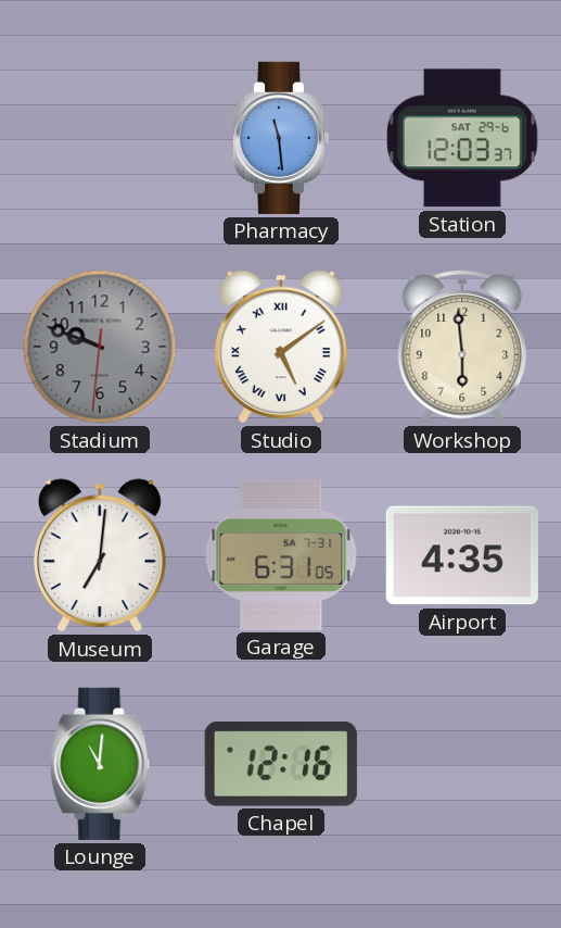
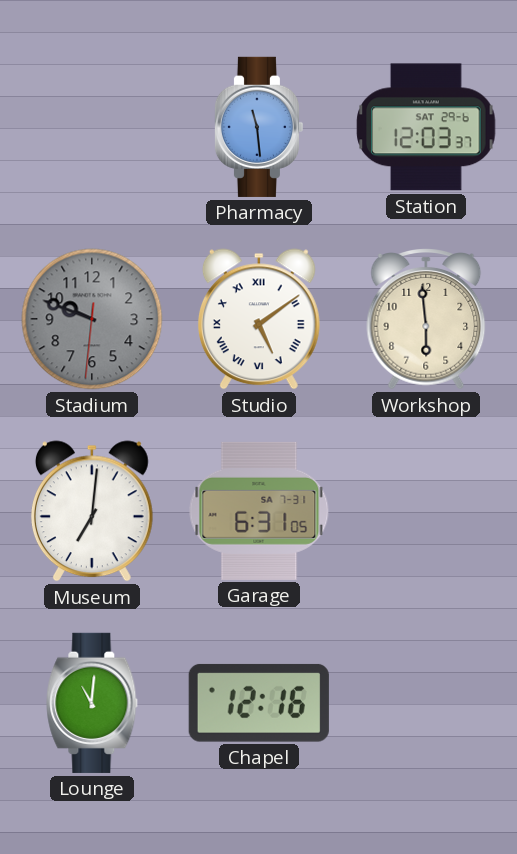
Airport: 4:35 -> none
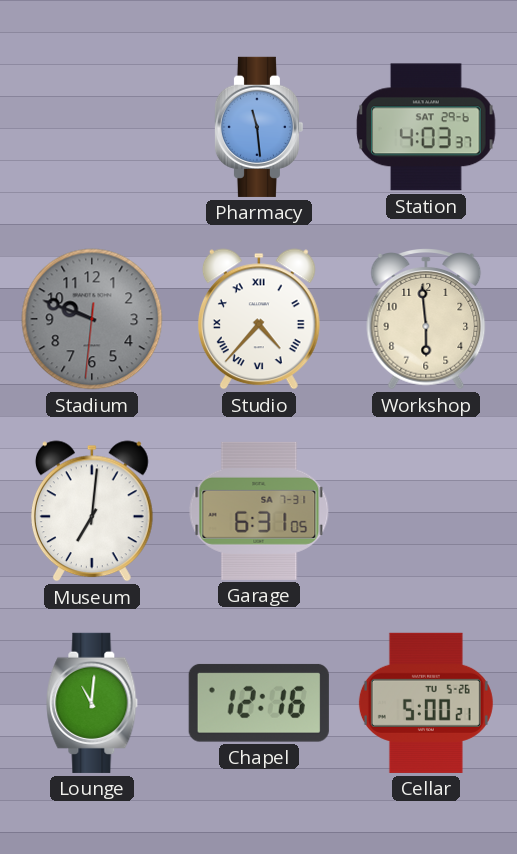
Station: 12:03 -> 4:03
Studio: 5:09 -> 4:37
Cellar: none -> 5:00
